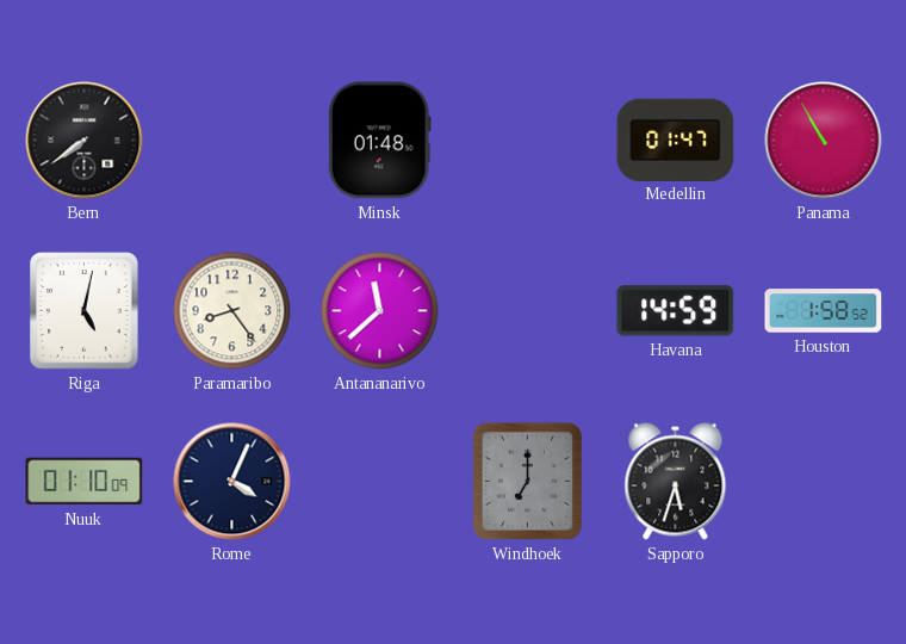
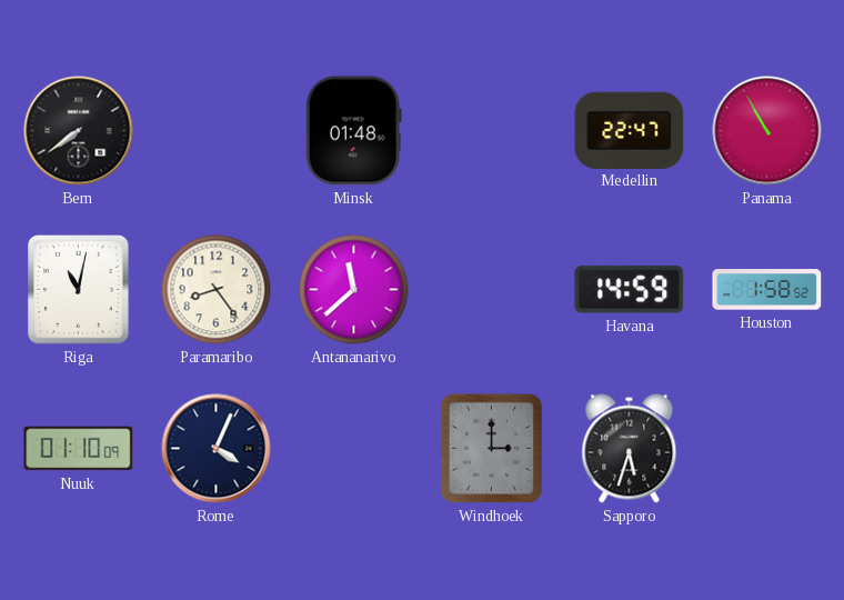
Medellin: 01:47 -> 22:47
Riga: 5:02 -> 11:02
Windhoek: 7:00 -> 3:00
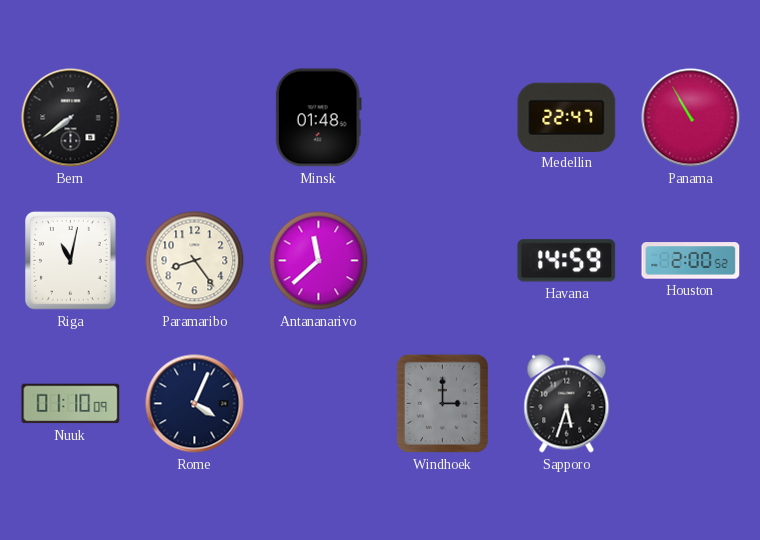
Houston: 1:58 -> 2:00
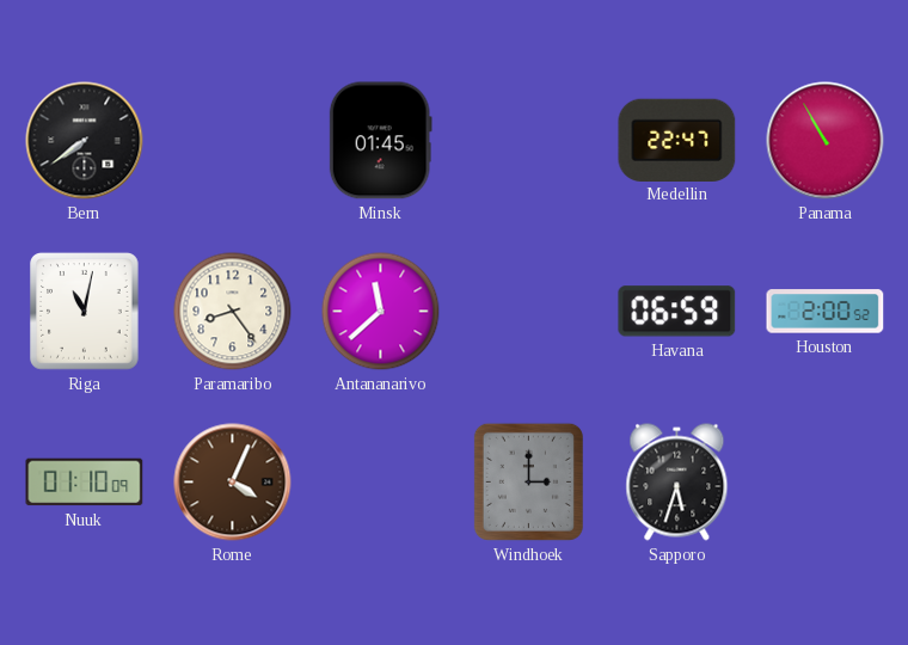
Minsk: 01:48 -> 01:45
Havana: 14:59 -> 06:59
Rome dial: navy -> brown
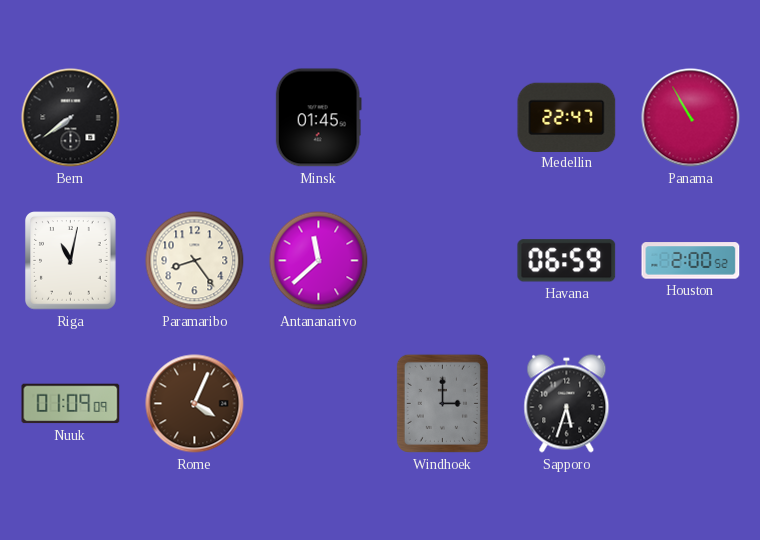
Nuuk: 01:10 -> 01:09
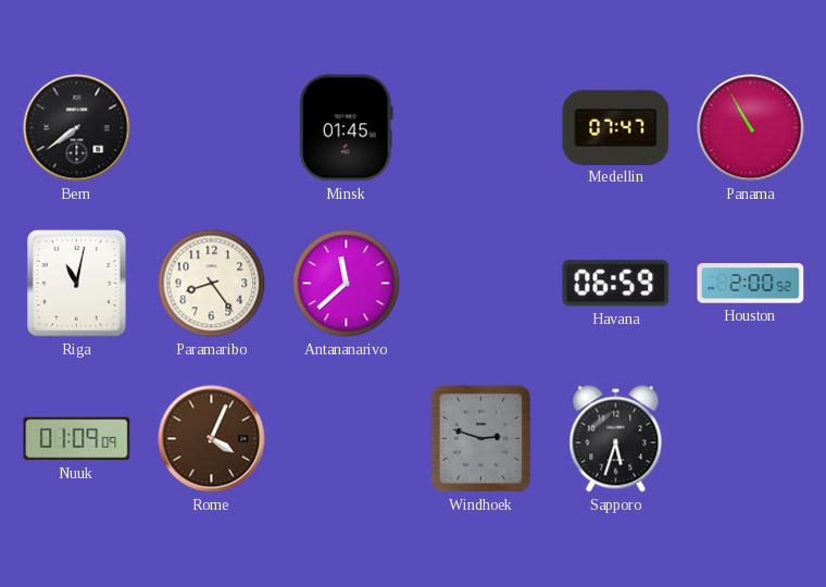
Medellin: 22:47 -> 07:47
Windhoek: 3:00 -> 2:48
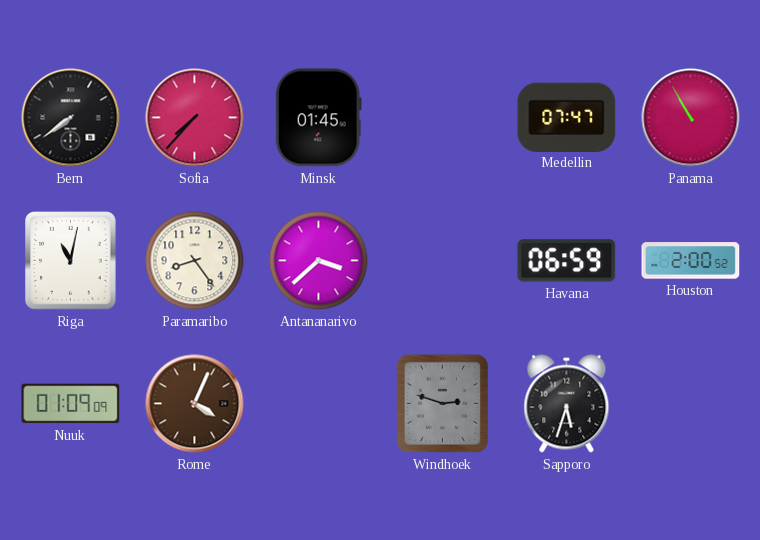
Sofia: none -> 7:37
Antananarivo: 11:38 -> 3:38
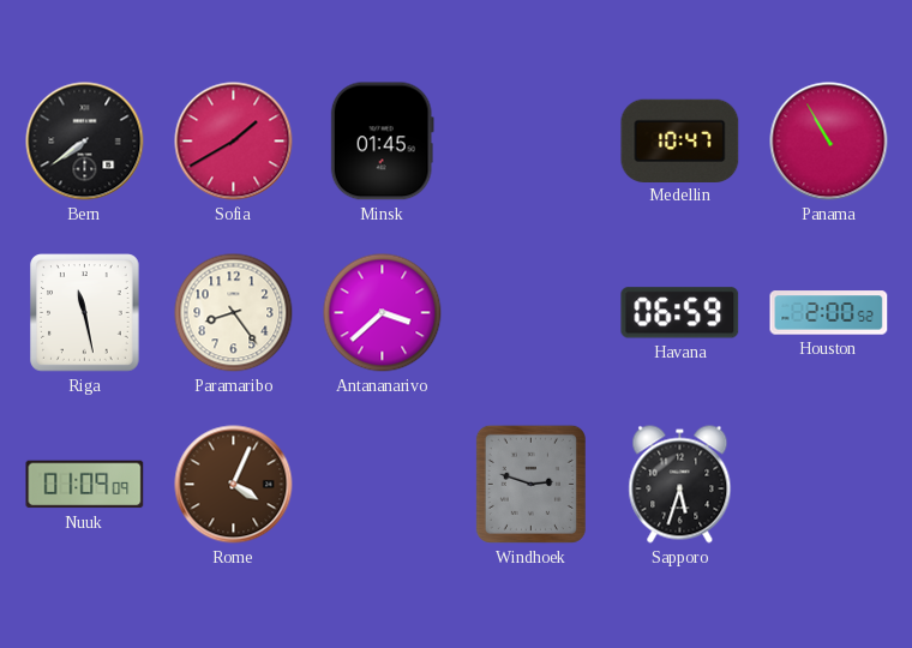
Sofia: 7:37 -> 1:40
Medellin: 07:47 -> 10:47
Riga: 11:02 -> 11:28
